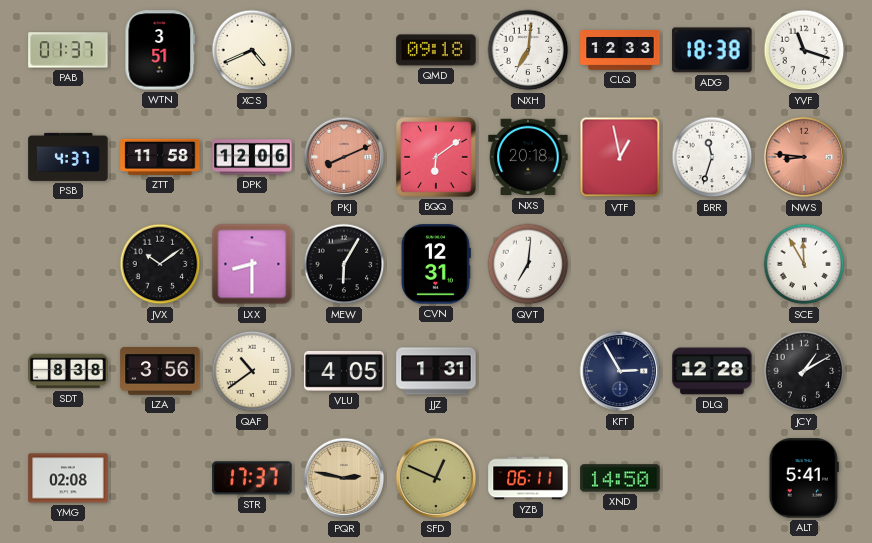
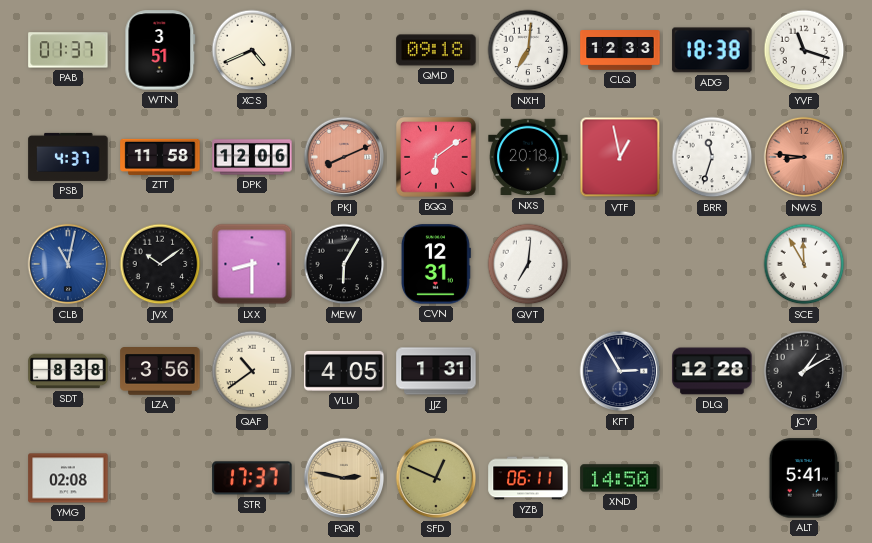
CLB: none -> 11:02
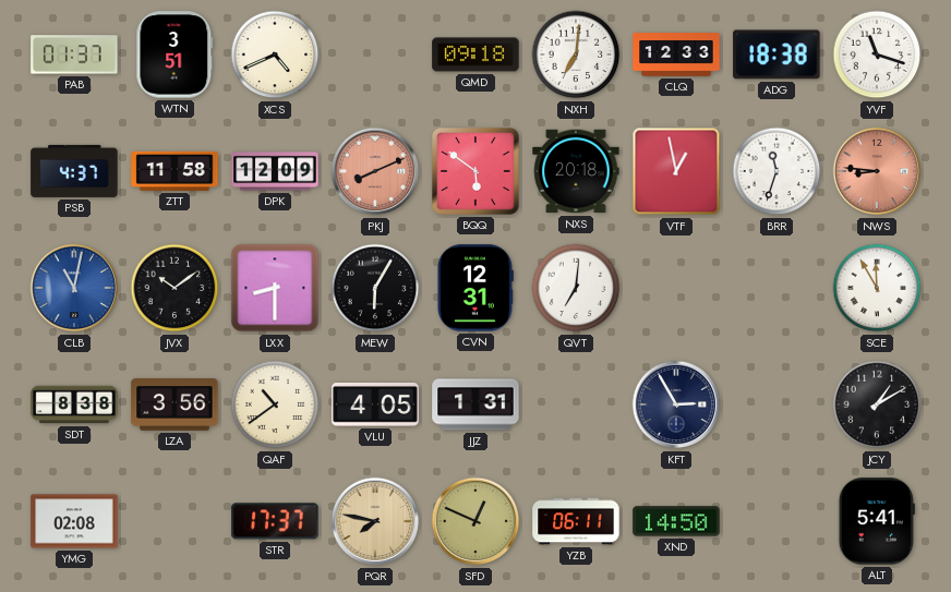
DPK: 12:06 -> 12:09
BQQ: 6:09 -> 5:51
DLQ: 12:28 -> none
PQR: 2:47 -> 7:47
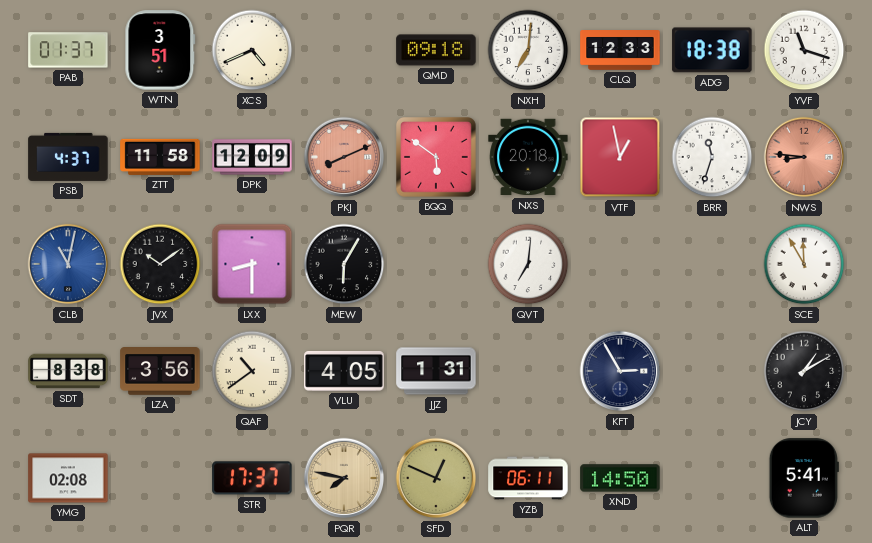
CVN: 12:31 -> none
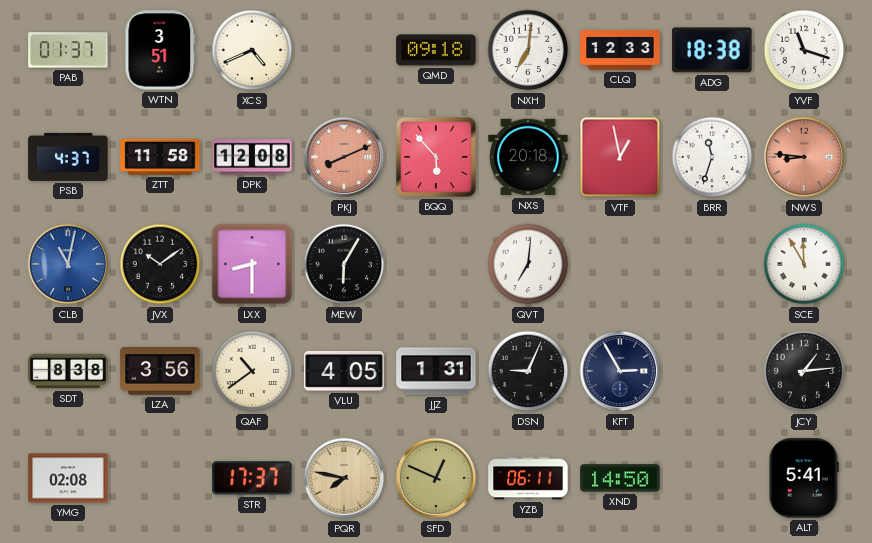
DPK: 12:09 -> 12:08
BQQ: 5:51 -> 5:53
DSN: none -> 9:04
JCY: 1:10 -> 1:14
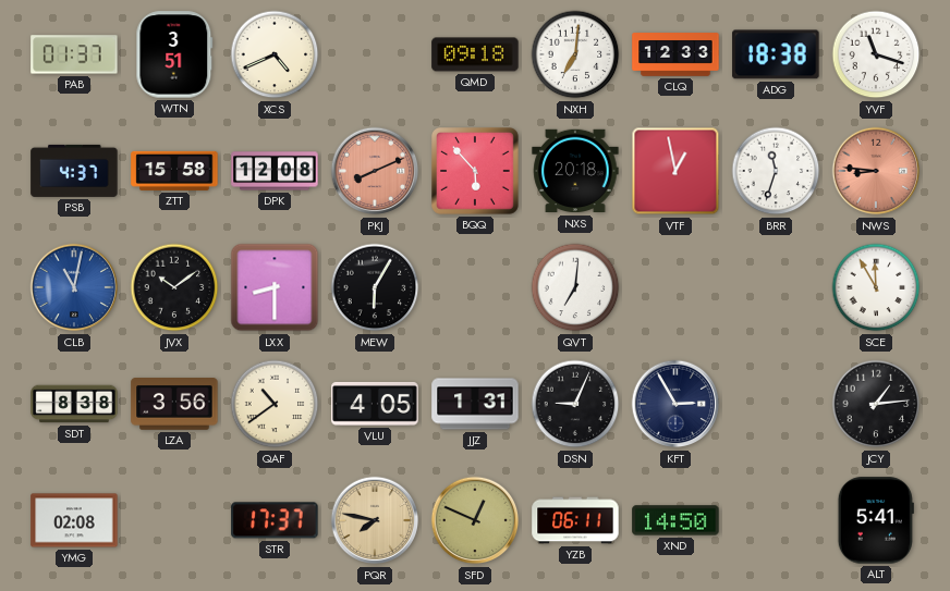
ZTT: 11:58 -> 15:58
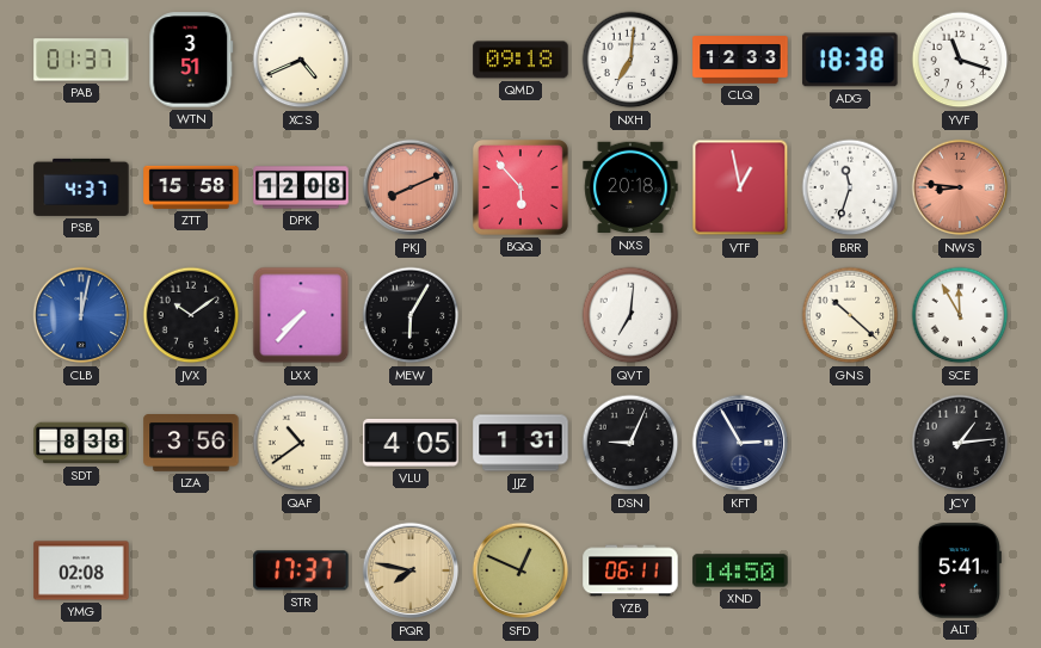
CLB: 11:02 -> 12:02
LXX: 8:30 -> 7:37
GNS: none -> 10:22
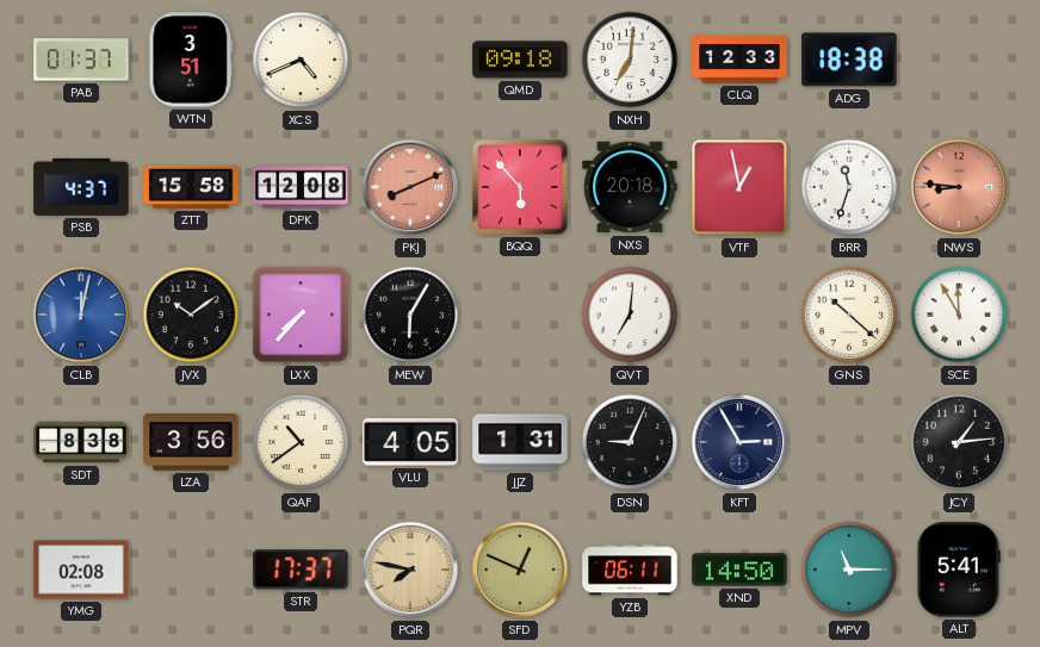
YVF: 11:18 -> none
MPV: none -> 11:15
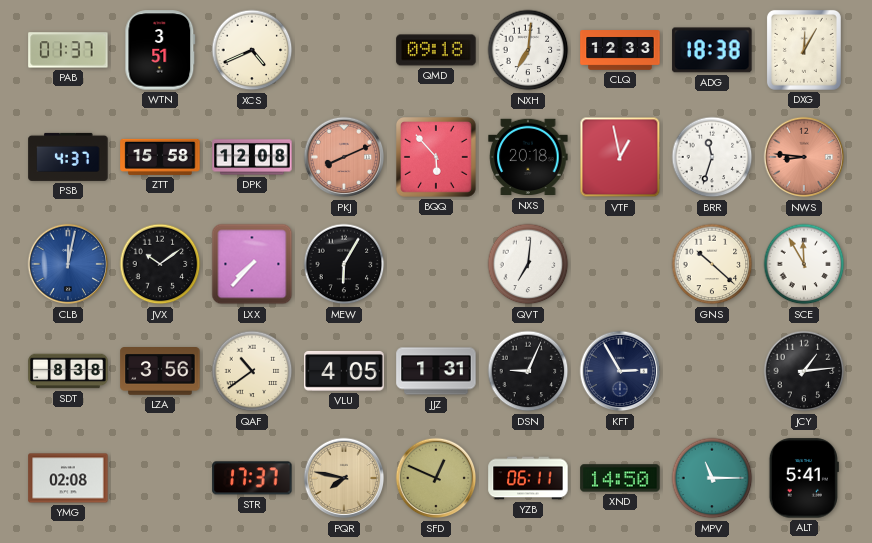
DXG: none -> 12:05
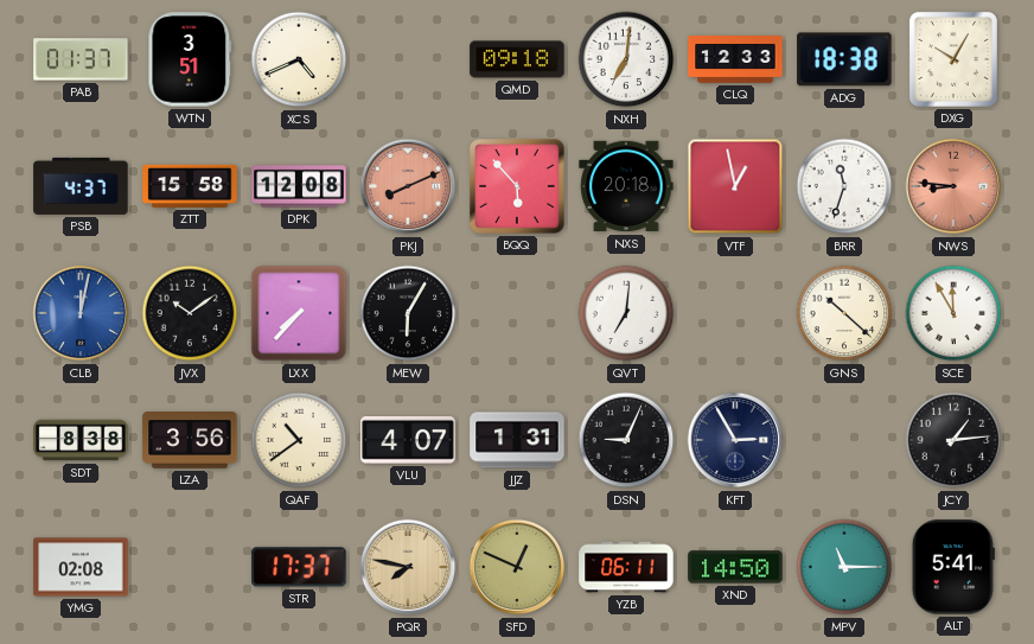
DXG: 12:05 -> 10:05
VLU: 4:05 -> 4:07
